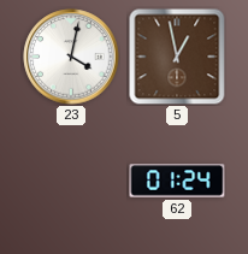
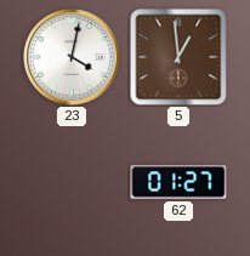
5: 12:58 -> 12:59
62: 01:24 -> 01:27
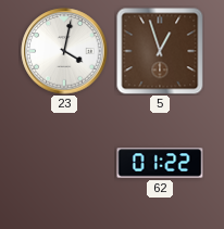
5: 12:59 -> 12:57
62: 01:27 -> 01:22
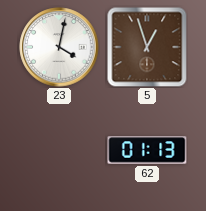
62: 01:22 -> 01:13
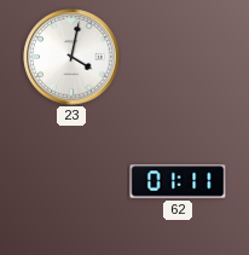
5: 12:57 -> none
62: 01:13 -> 01:11
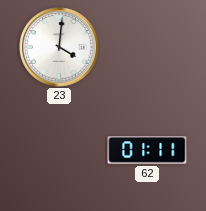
23: 4:02 -> 4:01
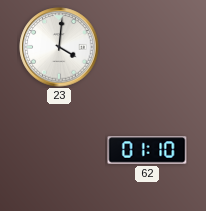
62: 01:11 -> 01:10
